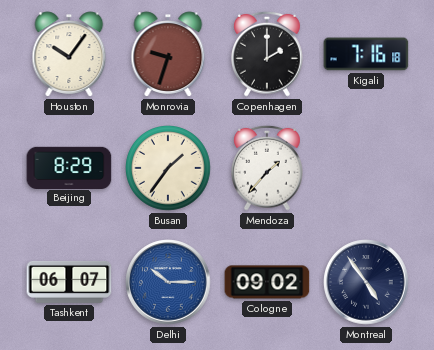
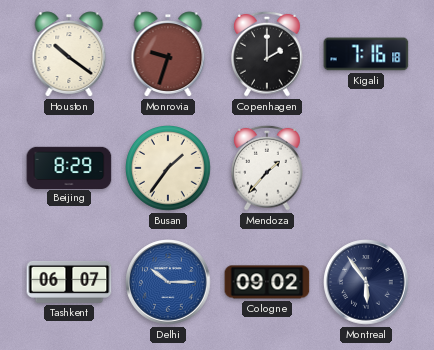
Houston: 10:06 -> 10:21
Montreal: 4:54 -> 5:54
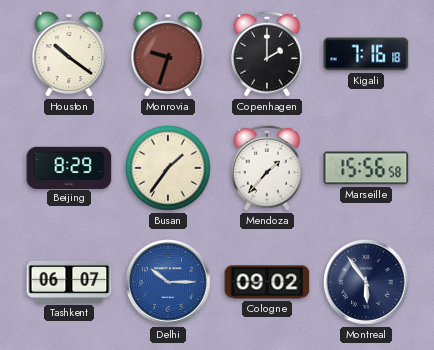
Marseille: none -> 15:56
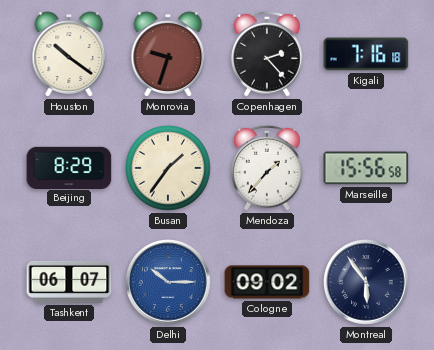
Copenhagen: 2:00 -> 2:23
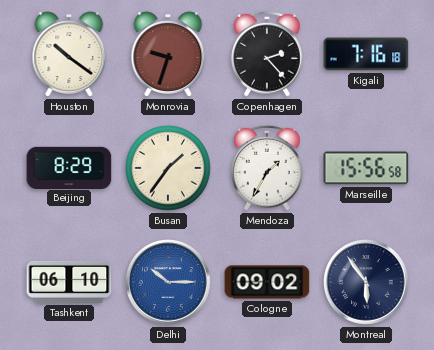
Mendoza: 1:37 -> 1:35
Tashkent: 06:07 -> 06:10
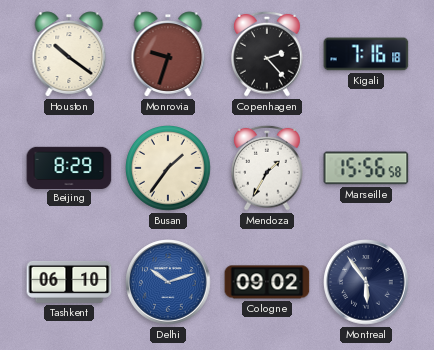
Delhi: 10:15 -> 10:12
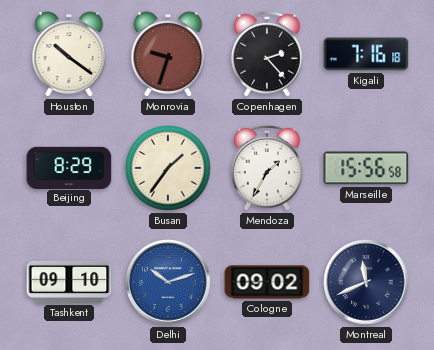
Tashkent: 06:10 -> 09:10
Montreal: 5:54 -> 11:41
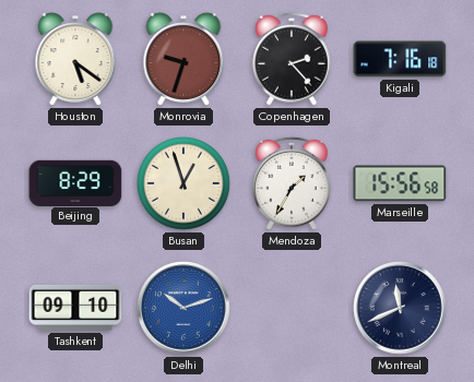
Houston: 10:21 -> 5:21
Busan: 1:36 -> 12:57
Cologne: 09:02 -> none
